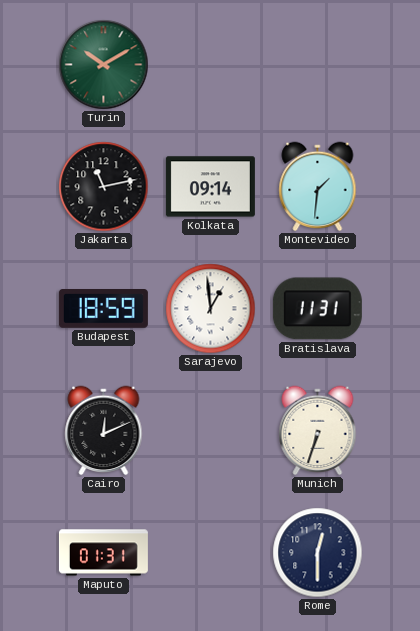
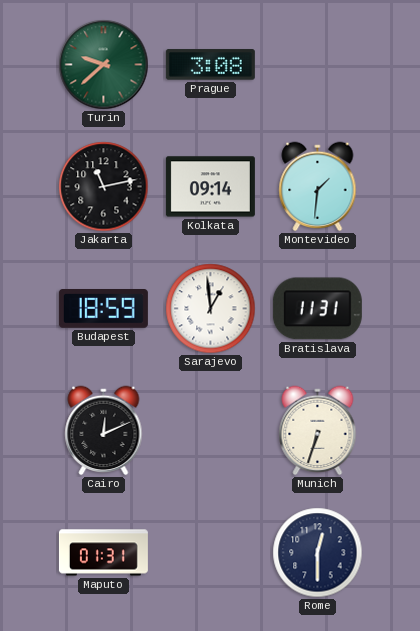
Turin: 10:10 -> 9:38
Prague: none -> 3:08
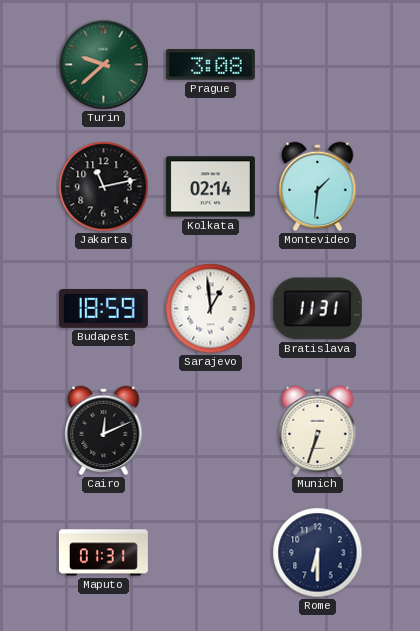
Kolkata: 09:14 -> 02:14
Rome: 12:30 -> 6:30
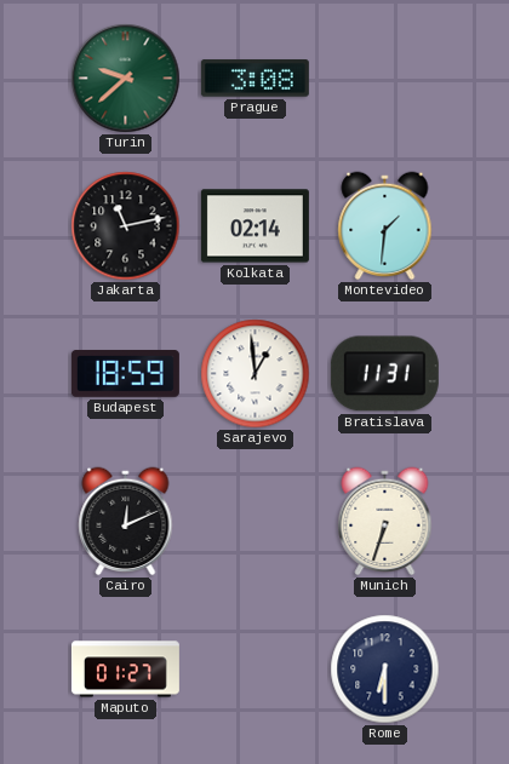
Maputo: 01:31 -> 01:27
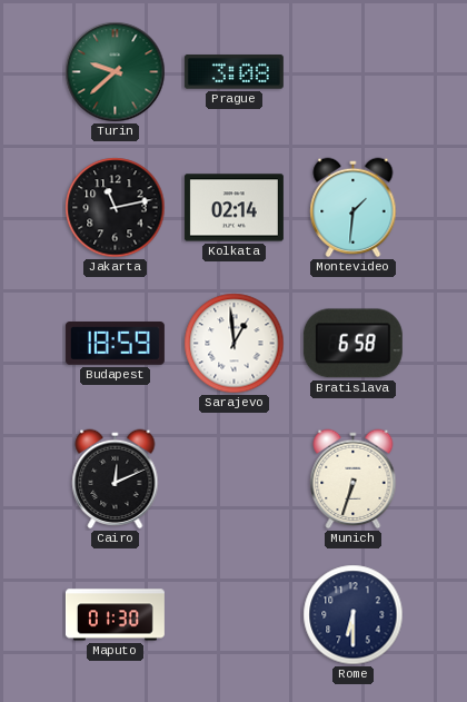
Bratislava: 11:31 -> 6:58
Maputo: 01:27 -> 01:30
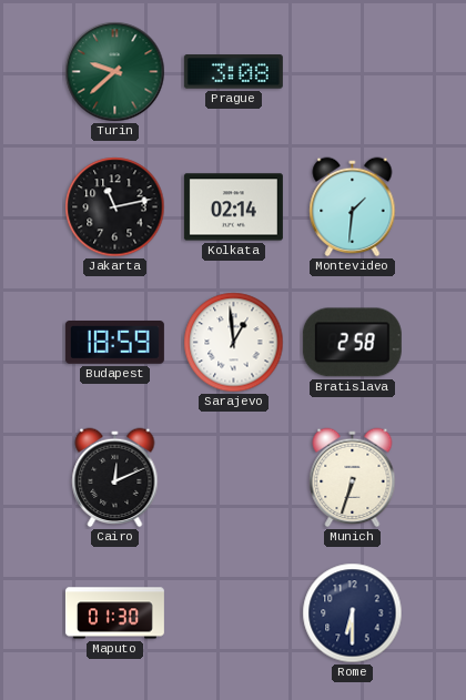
Bratislava: 6:58 -> 2:58
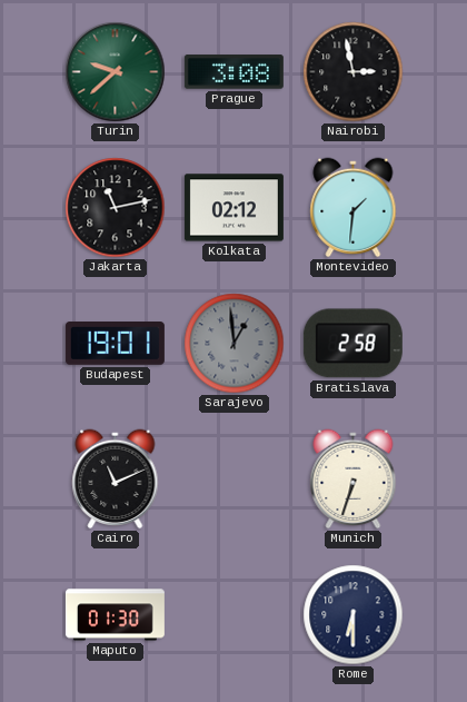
Nairobi: none -> 2:58
Kolkata: 02:14 -> 02:12
Budapest: 18:59 -> 19:01
Sarajevo dial: white -> grey
Cairo: 12:11 -> 11:11
